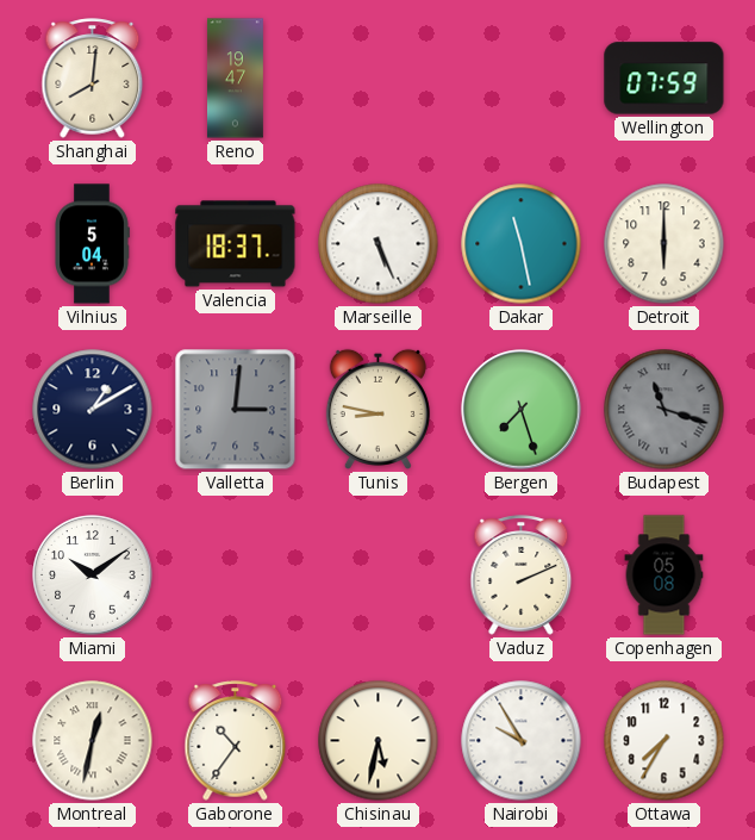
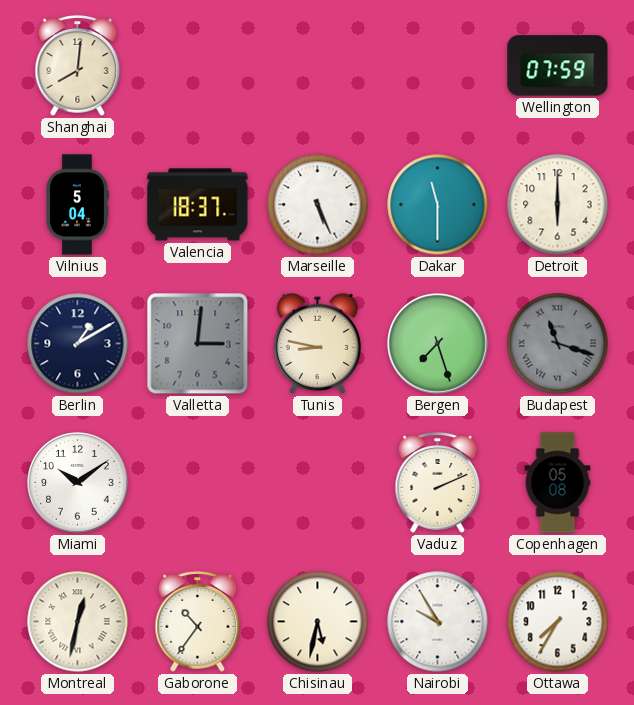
Reno: 19:47 -> none
Dakar: 11:28 -> 11:30
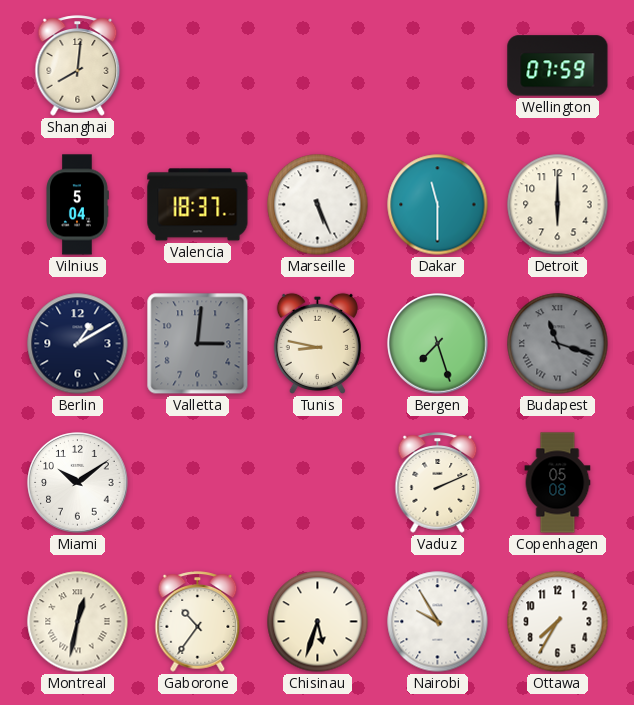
Chisinau: 5:32 -> 5:33
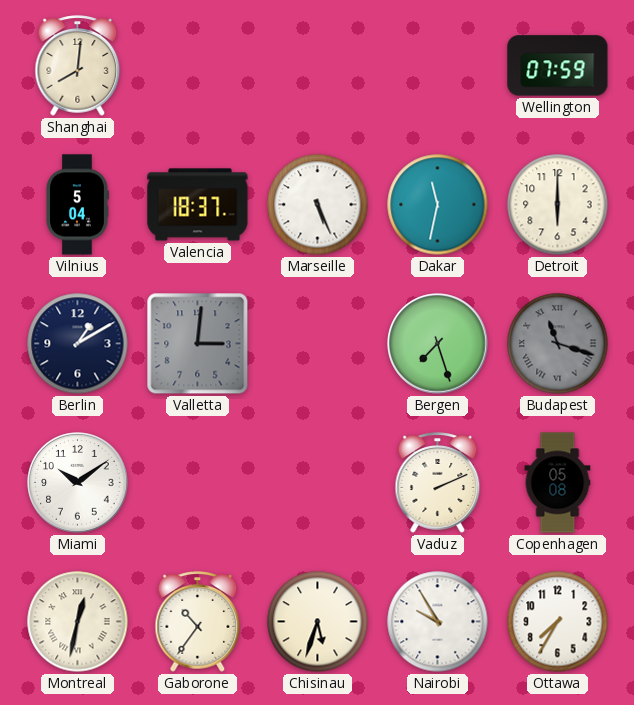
Dakar: 11:30 -> 11:32
Tunis: 8:47 -> none
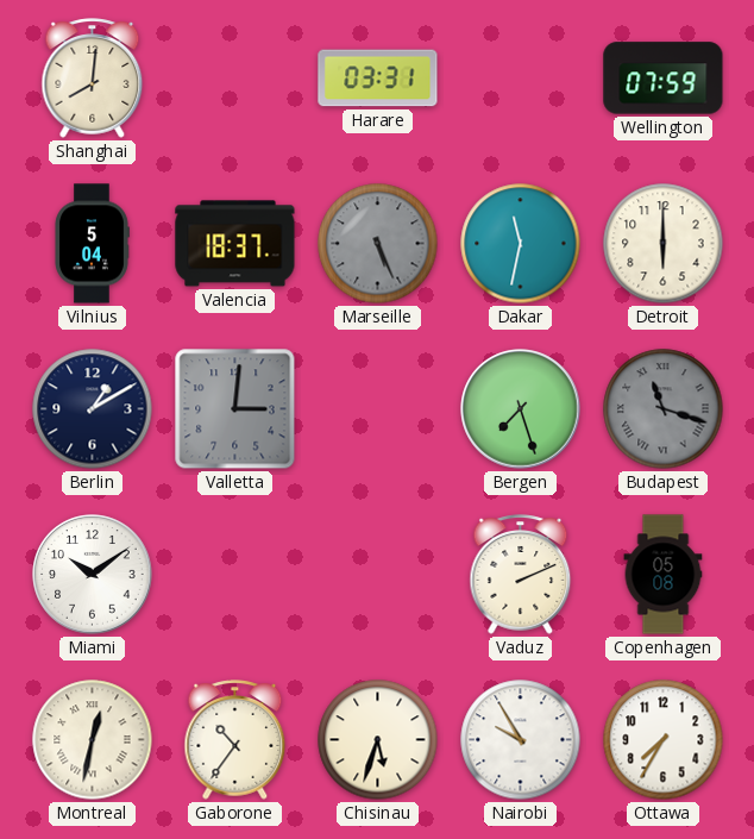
Harare: none -> 03:31
Marseille dial: white -> grey
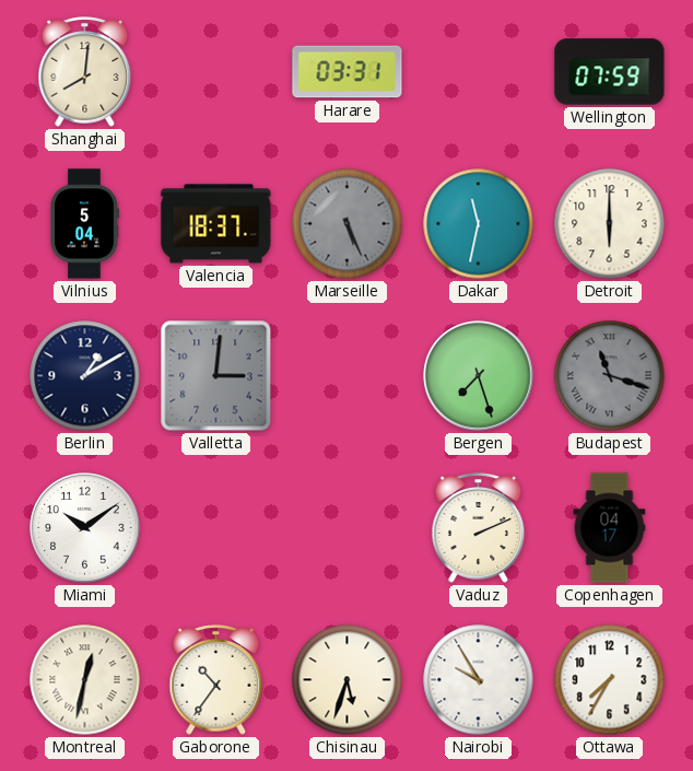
Copenhagen: 05:08 -> 04:17
